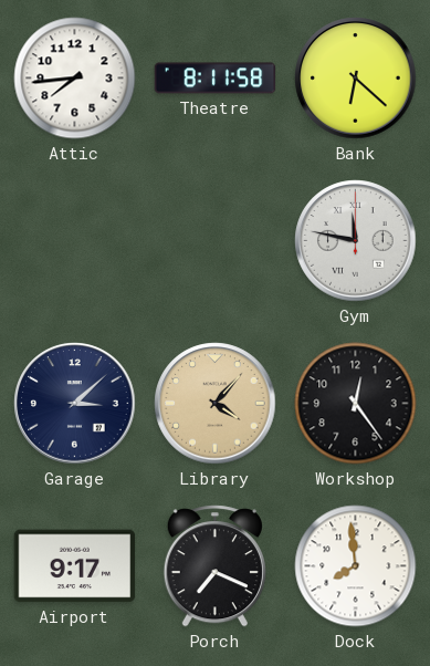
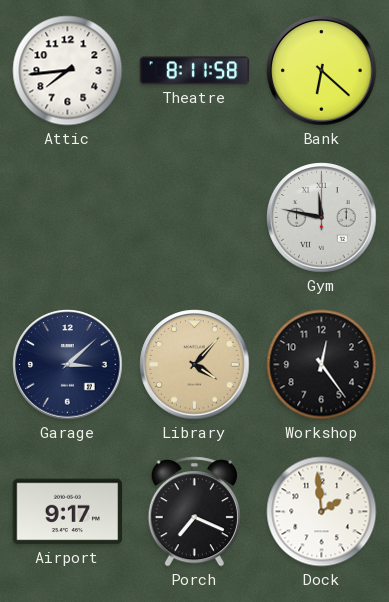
Dock: 7:59 -> 1:59
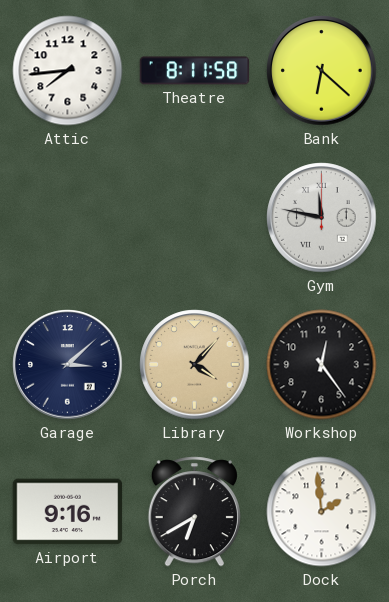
Airport: 9:17 -> 9:16
Porch: 7:19 -> 6:40
